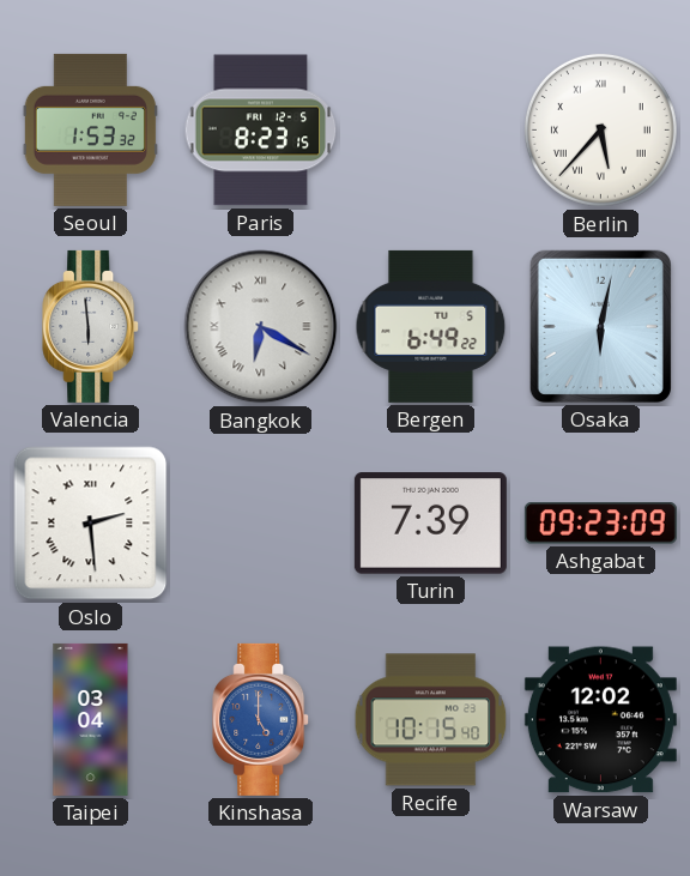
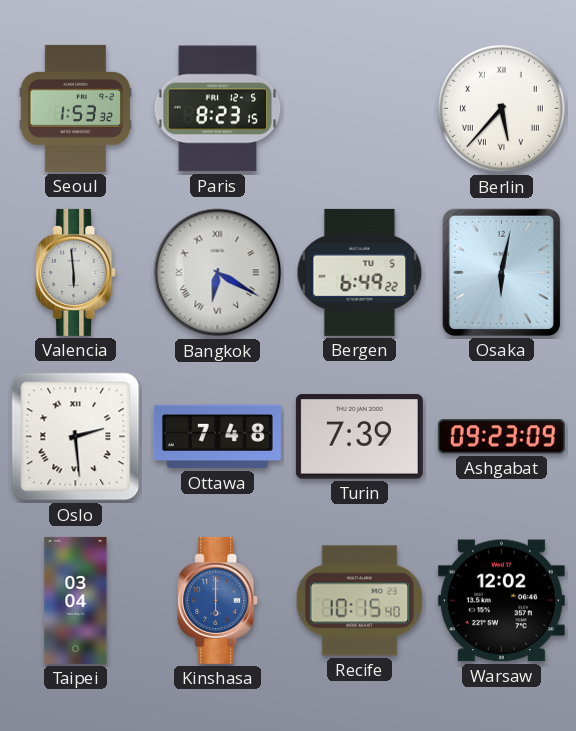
Ottawa: none -> 7:48
Kinshasa: 5:00 -> 6:00
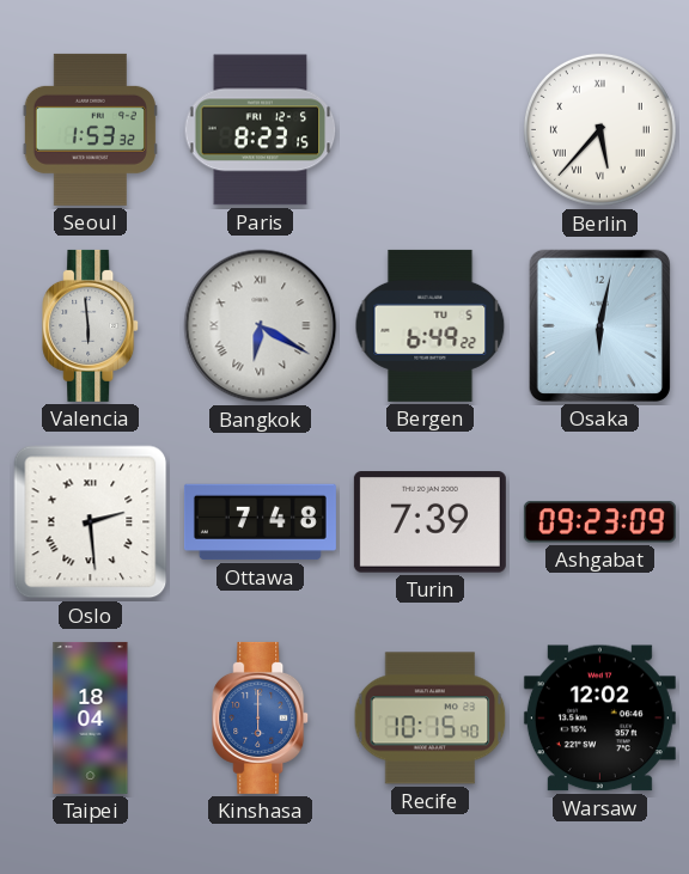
Taipei: 03:04 -> 18:04
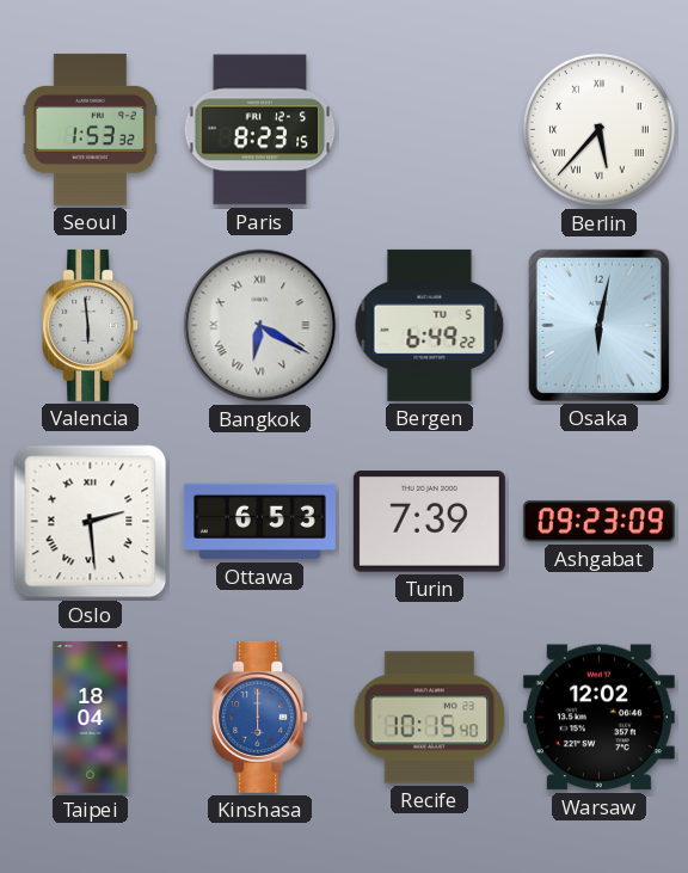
Ottawa: 7:48 -> 6:53
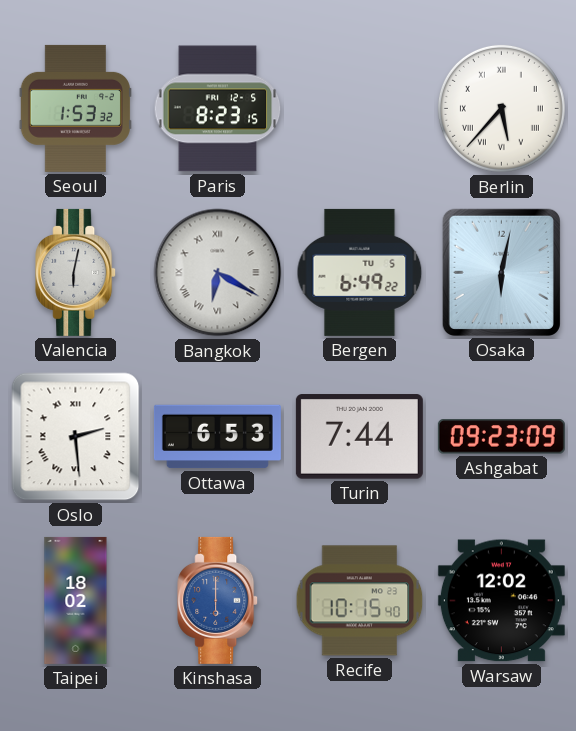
Valencia: 5:59 -> 6:02
Turin: 7:39 -> 7:44
Taipei: 18:04 -> 18:02
